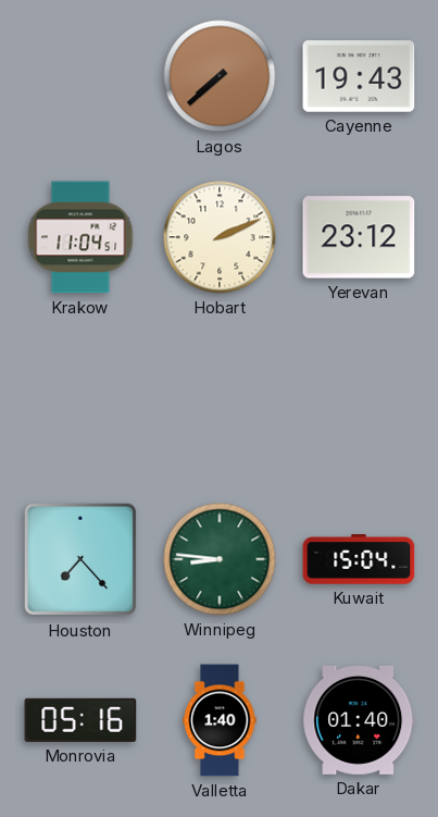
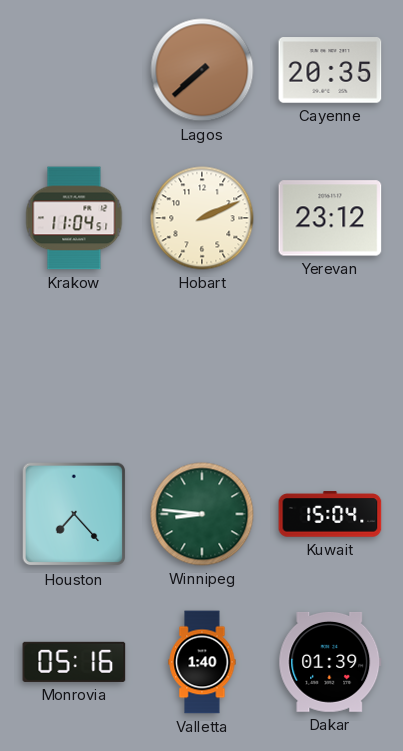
Cayenne: 19:43 -> 20:35
Dakar: 01:40 -> 01:39
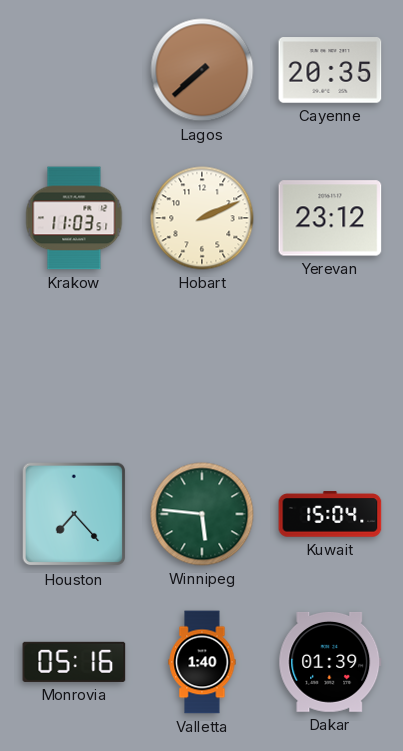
Krakow: 11:04 -> 11:03
Winnipeg: 8:46 -> 5:46
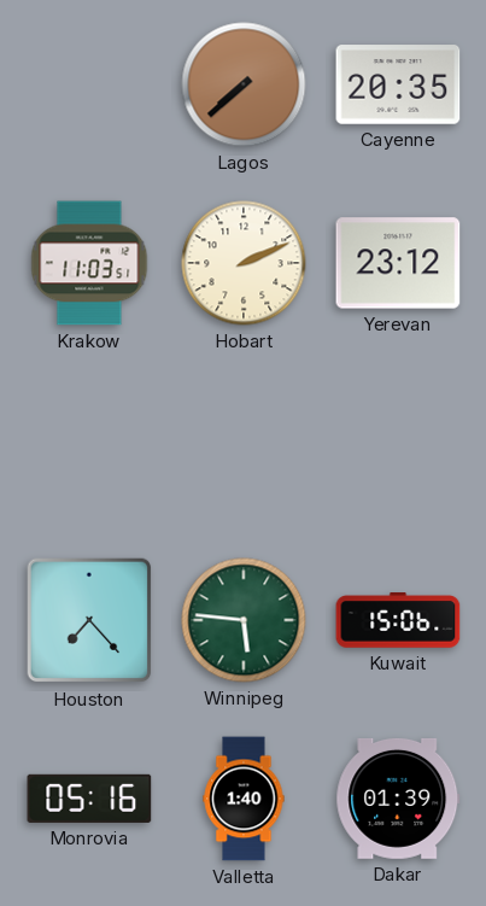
Kuwait: 15:04 -> 15:06
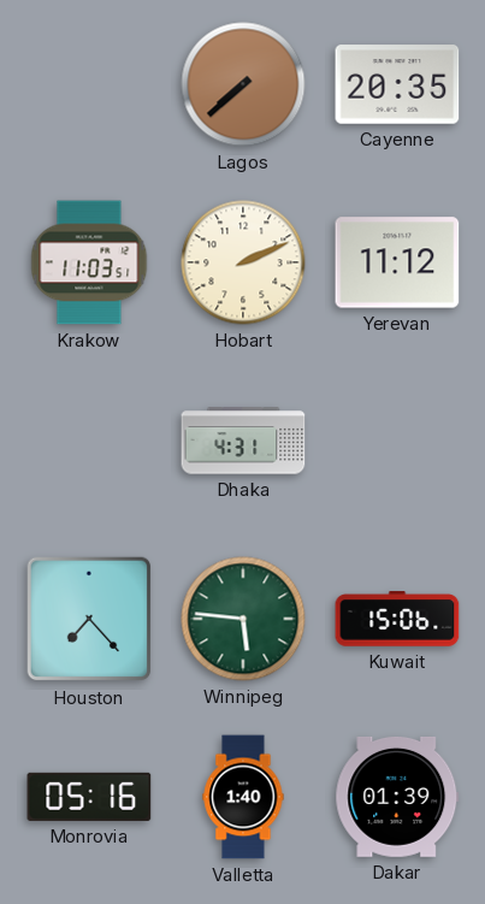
Yerevan: 23:12 -> 11:12
Dhaka: none -> 4:31
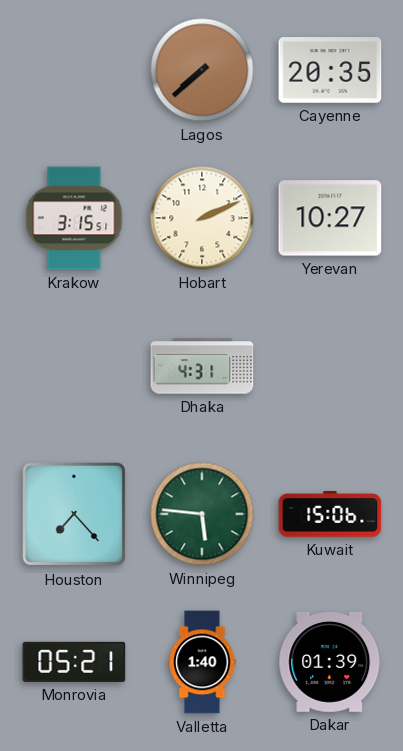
Krakow: 11:03 -> 3:15
Yerevan: 11:12 -> 10:27
Monrovia: 05:16 -> 05:21
